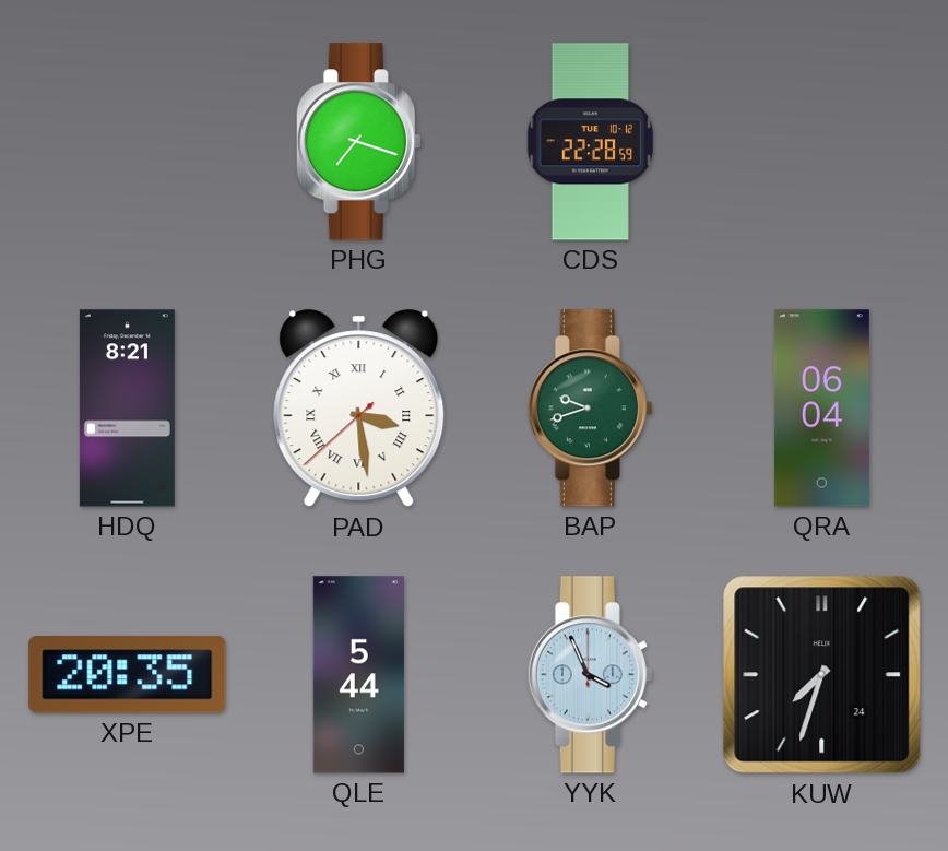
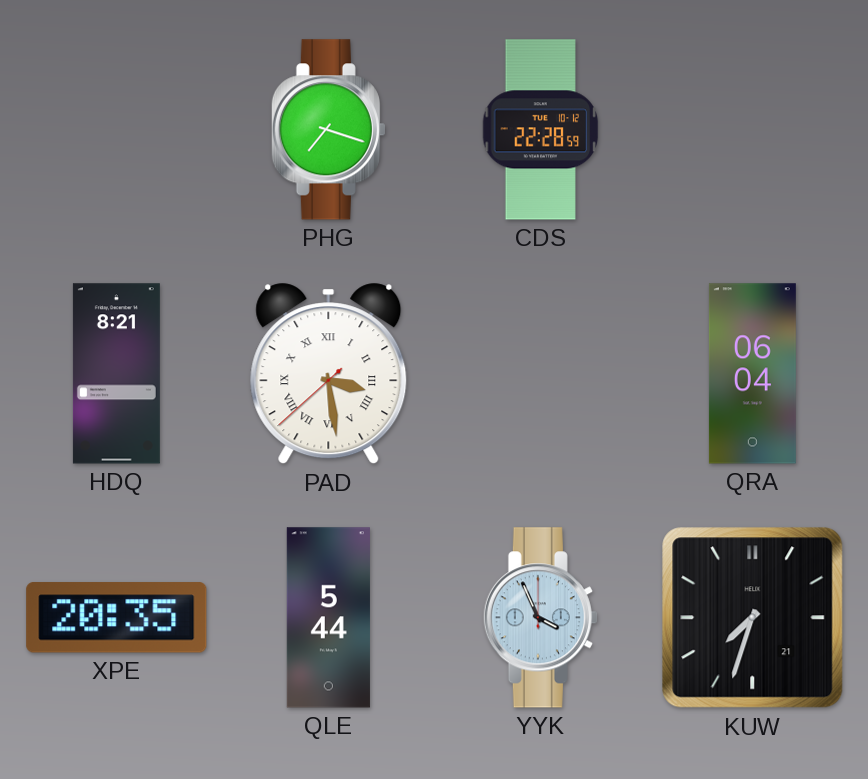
BAP: 9:42 -> none
KUW date: 24 -> 21
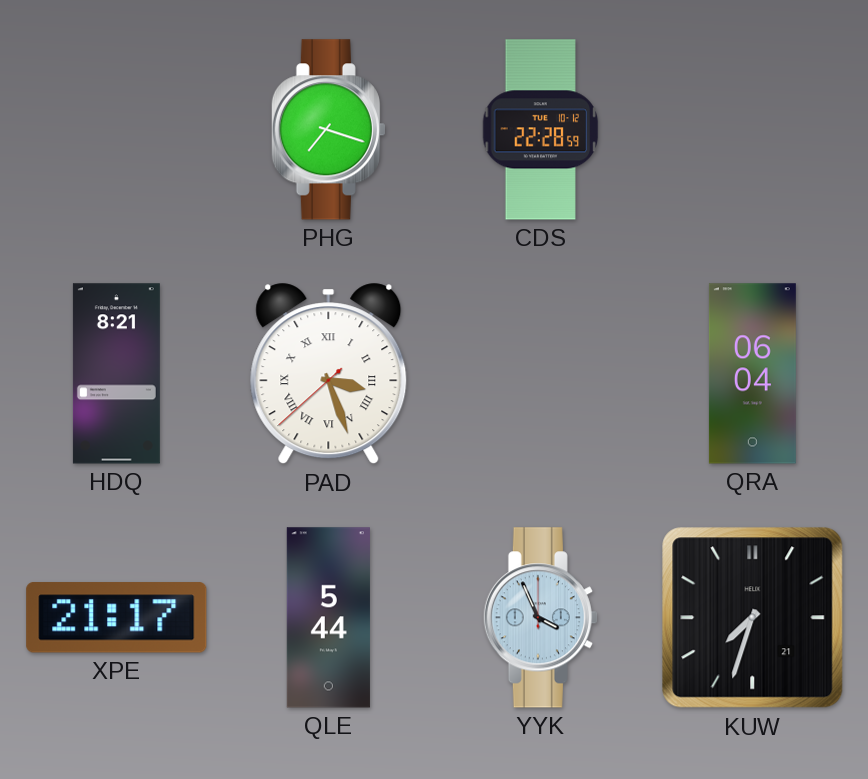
PAD: 3:28 -> 3:26
XPE: 20:35 -> 21:17
